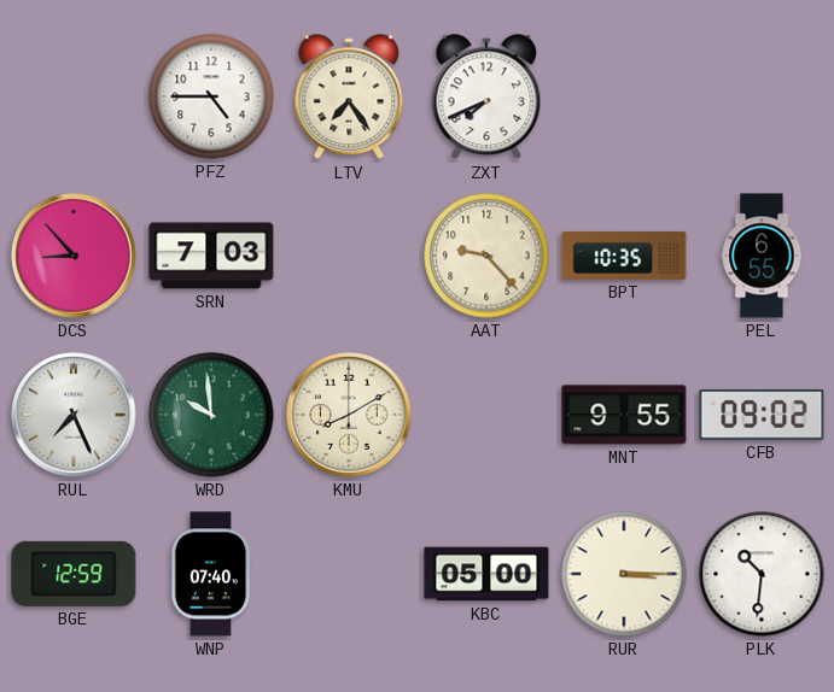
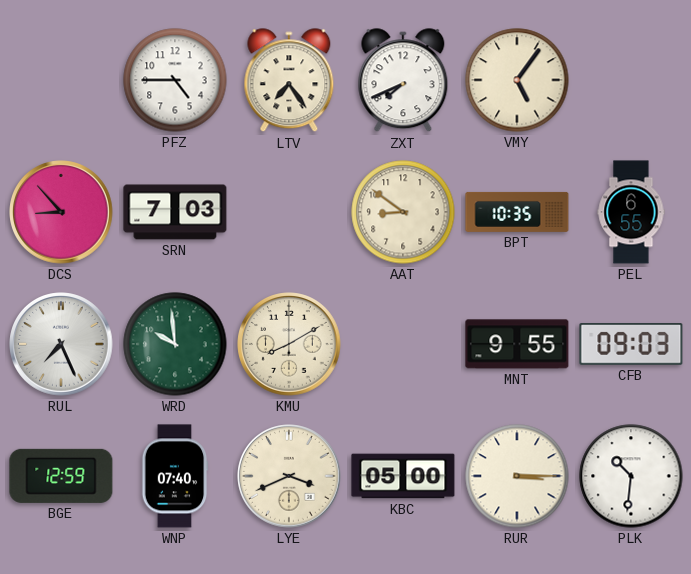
VMY: none -> 5:06
AAT: 9:23 -> 8:51
CFB: 09:02 -> 09:03
LYE: none -> 3:41
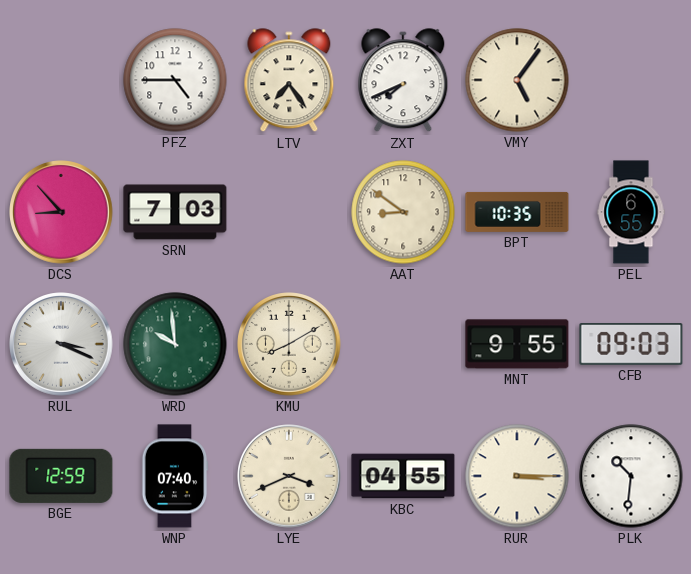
RUL: 7:26 -> 3:19
KBC: 05:00 -> 04:55
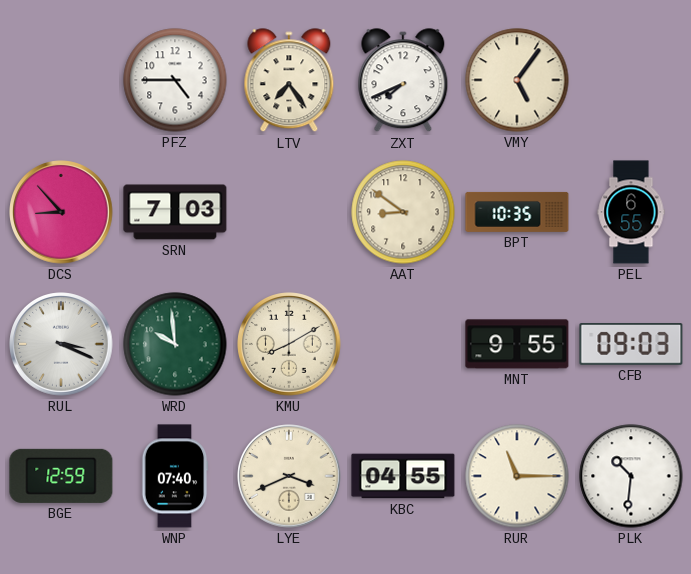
RUR: 3:15 -> 11:15
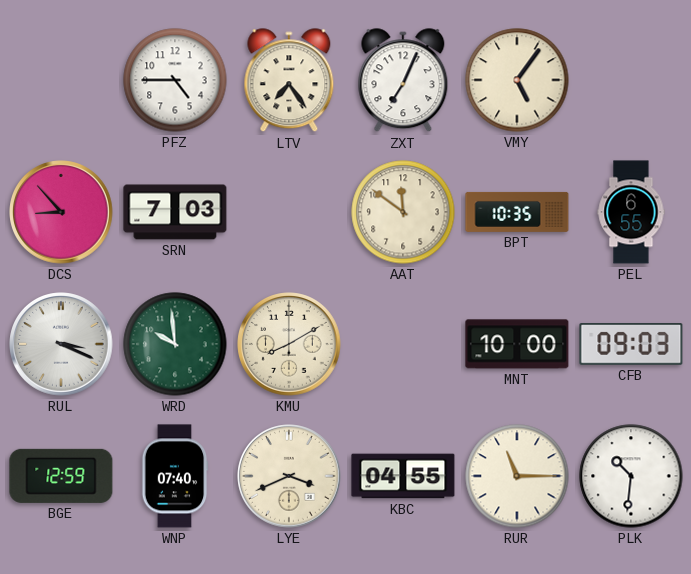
ZXT: 7:41 -> 7:04
AAT: 8:51 -> 11:51
MNT: 9:55 -> 10:00
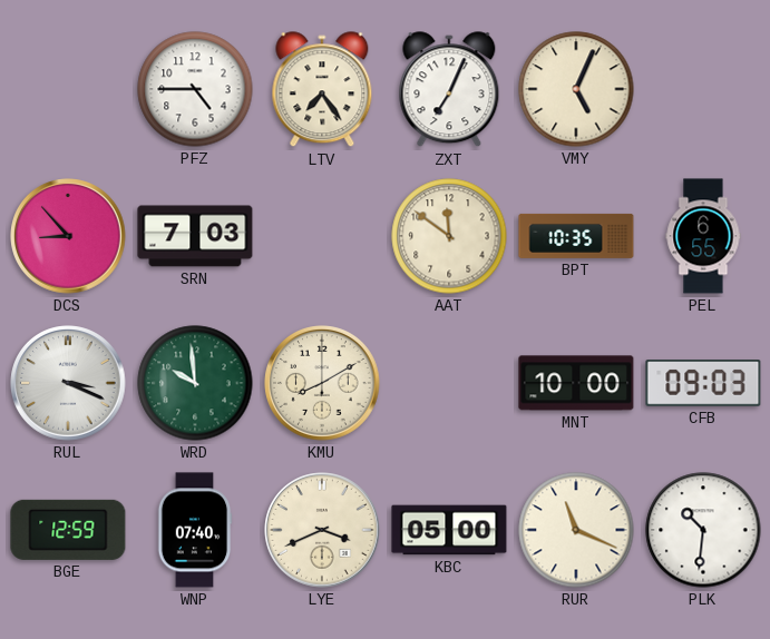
VMY: 5:06 -> 5:04
KBC: 04:55 -> 05:00
RUR: 11:15 -> 11:19
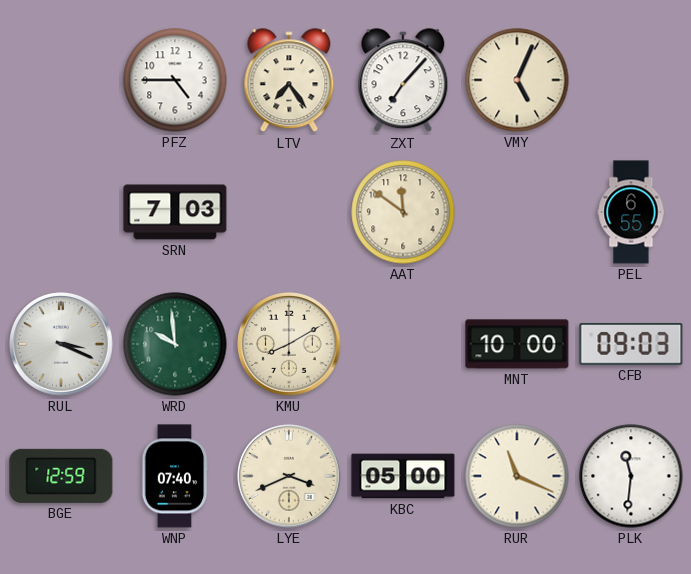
ZXT: 7:04 -> 7:07
DCS: 8:53 -> none
BPT: 10:35 -> none
PLK: 10:31 -> 11:31
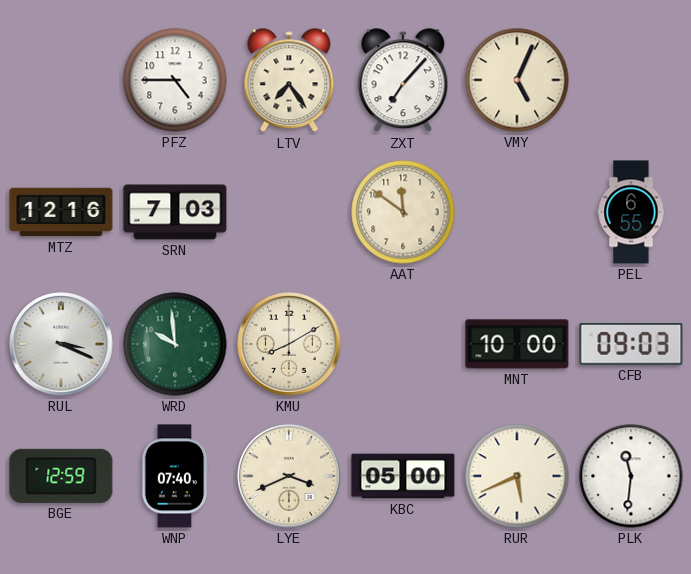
MTZ: none -> 12:16
RUR: 11:19 -> 5:41
